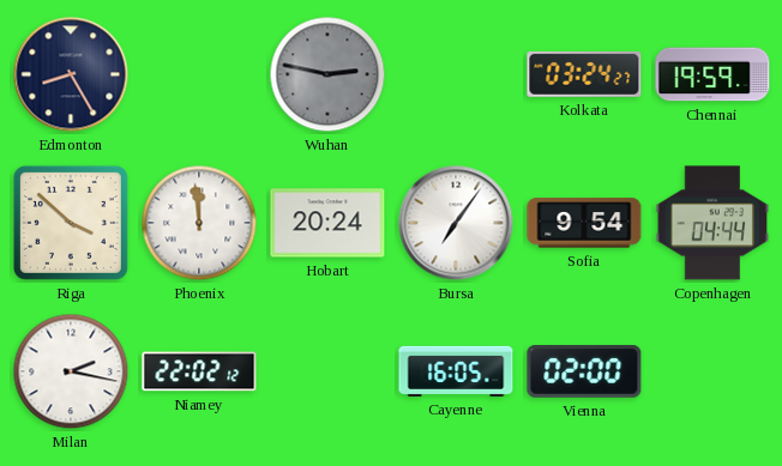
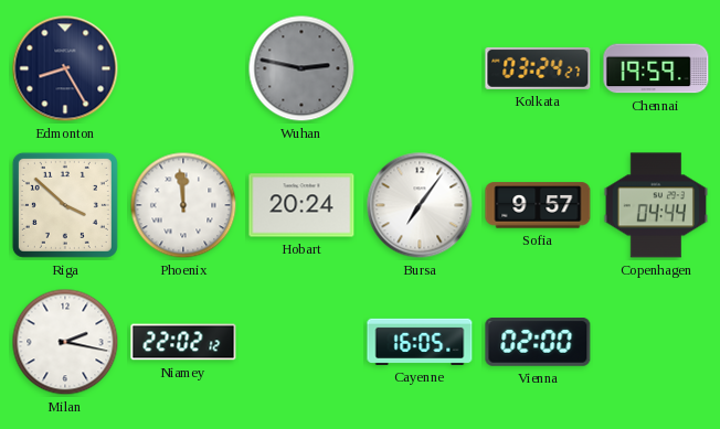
Sofia: 9:54 -> 9:57
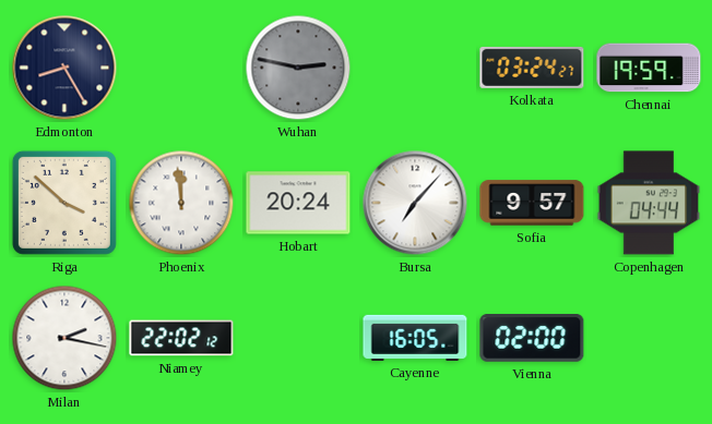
Bursa: 7:06 -> 7:07
